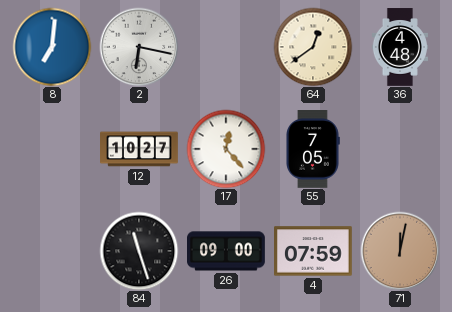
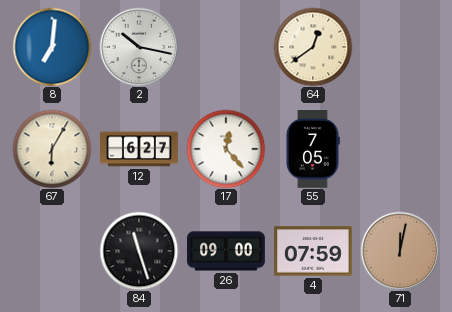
2: 6:17 -> 10:17
36: 4:48 -> none
67: none -> 6:05
12: 10:27 -> 6:27
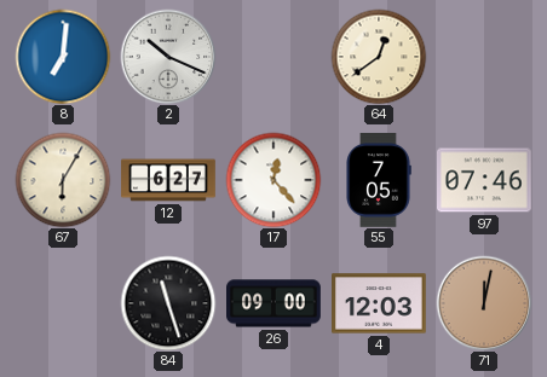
2: 10:17 -> 10:19
97: none -> 07:46
4: 07:59 -> 12:03
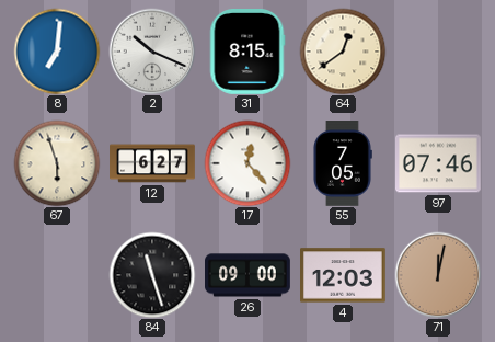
31: none -> 8:15
67: 6:05 -> 5:57
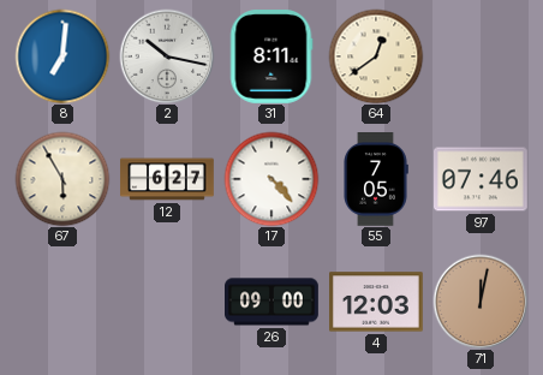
2: 10:19 -> 10:17
31: 8:15 -> 8:11
67: 5:57 -> 5:55
17: 12:23 -> 4:23
84: 11:27 -> none
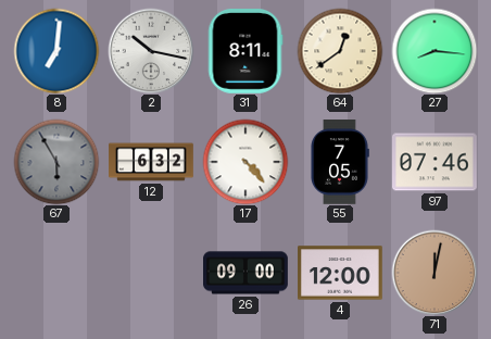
27: none -> 8:16
67 dial: cream -> grey
12: 6:27 -> 6:32
4: 12:03 -> 12:00
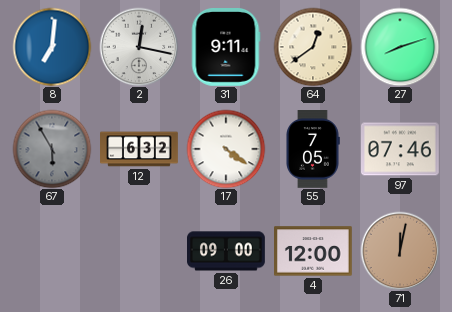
2: 10:17 -> 12:17
31: 8:11 -> 9:11
27: 8:16 -> 8:12
17: 4:23 -> 4:21
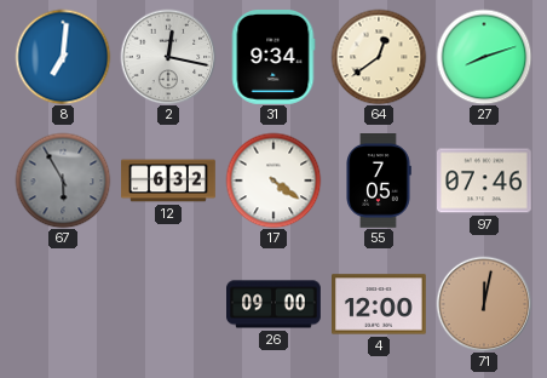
31: 9:11 -> 9:34
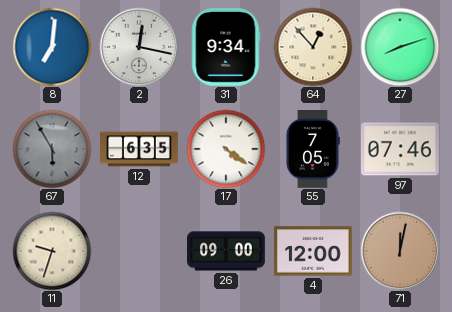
64: 12:39 -> 12:53
12: 6:32 -> 6:35
11: none -> 9:33
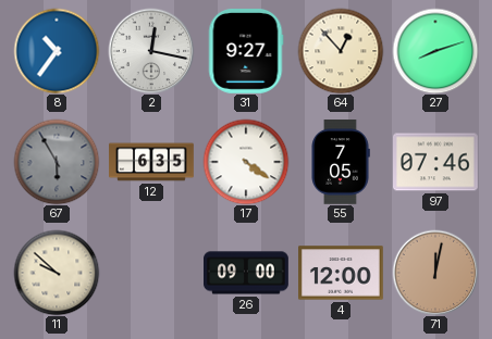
8: 7:01 -> 10:36
31: 9:34 -> 9:27
11: 9:33 -> 9:52
